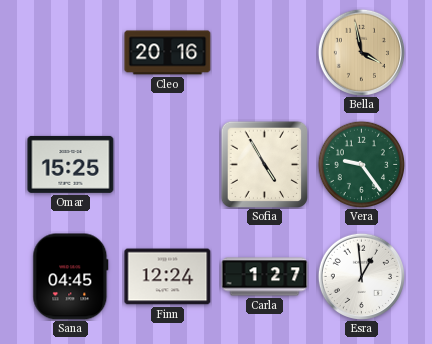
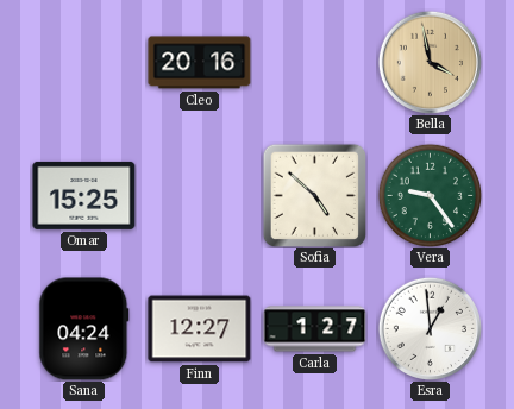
Sofia: 4:55 -> 4:52
Sana: 04:45 -> 04:24
Finn: 12:24 -> 12:27
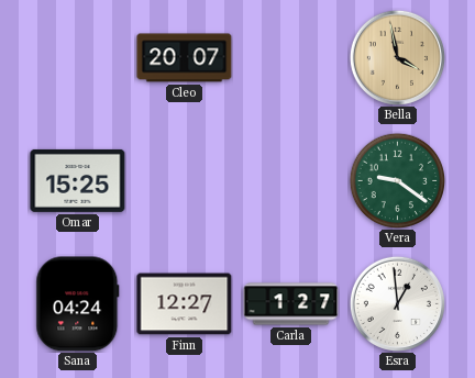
Cleo: 20:16 -> 20:07
Sofia: 4:52 -> none
Vera: 9:24 -> 9:21
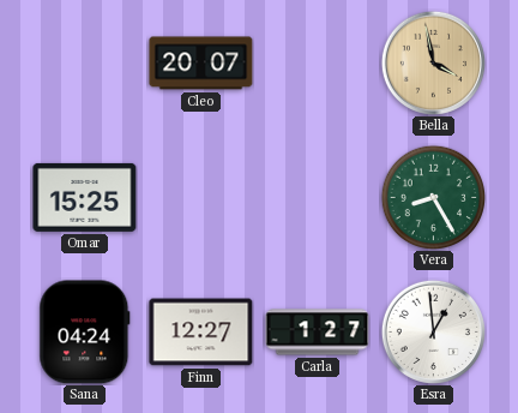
Vera: 9:21 -> 8:25
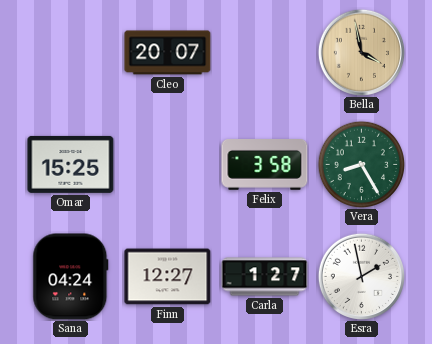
Felix: none -> 3:58
Esra: 12:59 -> 1:58
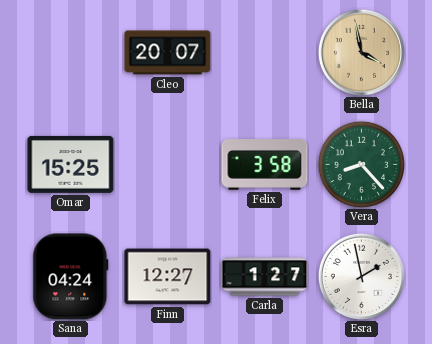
Vera: 8:25 -> 8:23
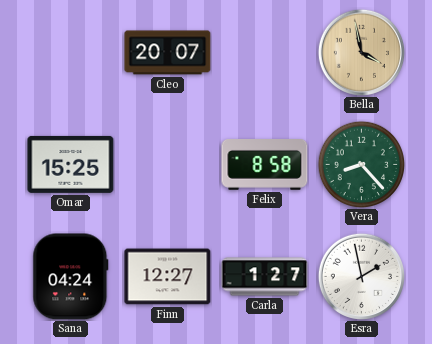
Felix: 3:58 -> 8:58
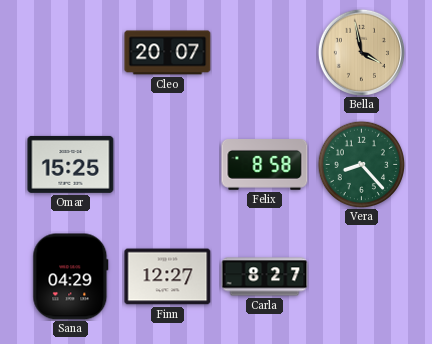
Sana: 04:24 -> 04:29
Carla: 1:27 -> 8:27
Esra: 1:58 -> none
